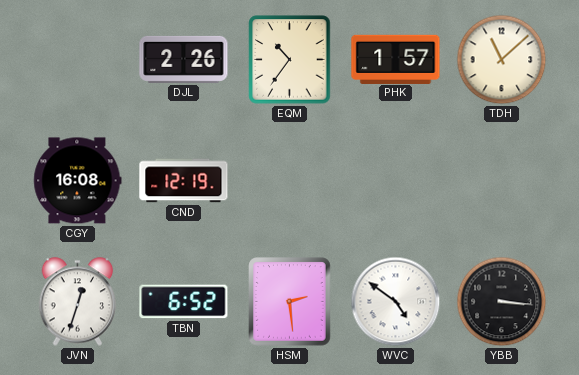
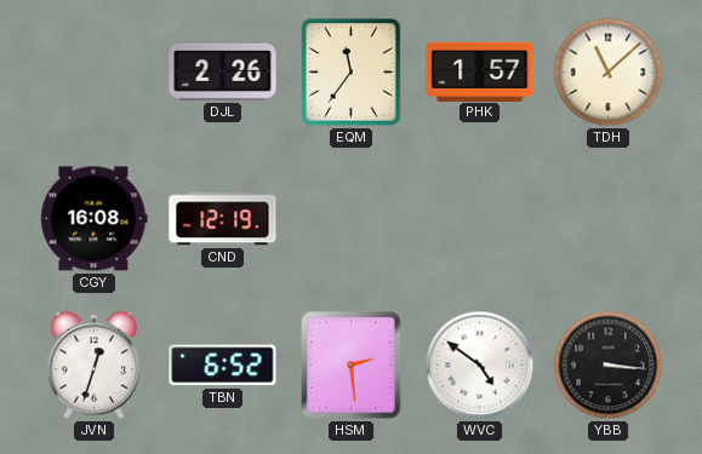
EQM: 10:36 -> 11:36
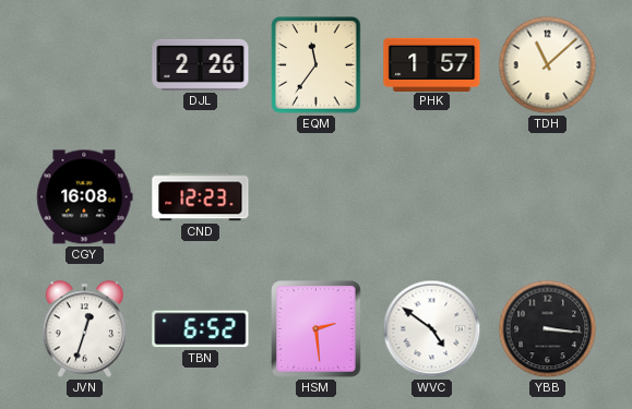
CND: 12:19 -> 12:23
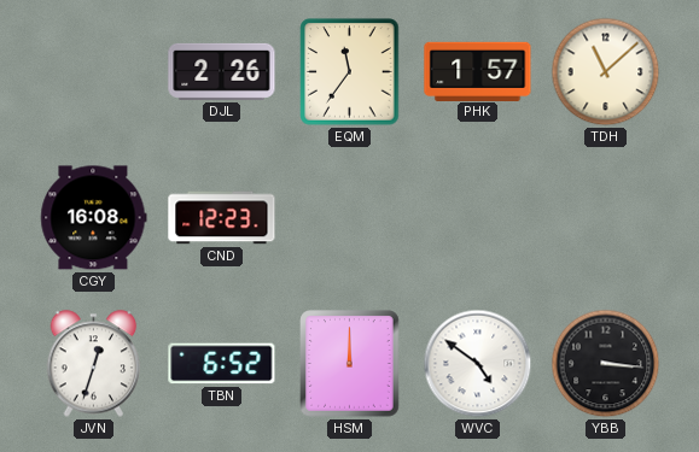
HSM: 2:29 -> 12:00
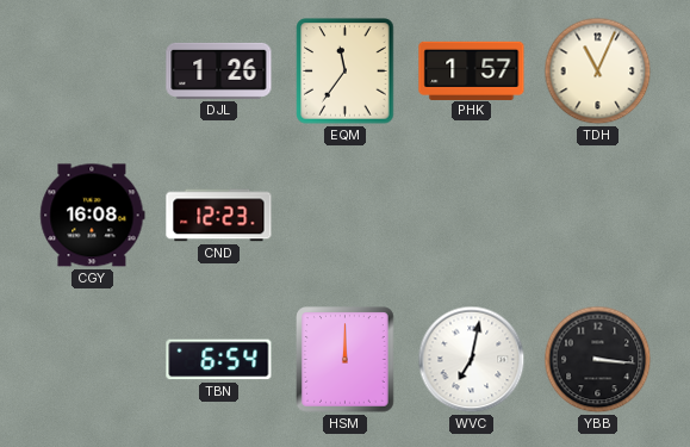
DJL: 2:26 -> 1:26
TDH: 11:08 -> 11:04
JVN: 12:33 -> none
TBN: 6:52 -> 6:54
WVC: 4:51 -> 7:02
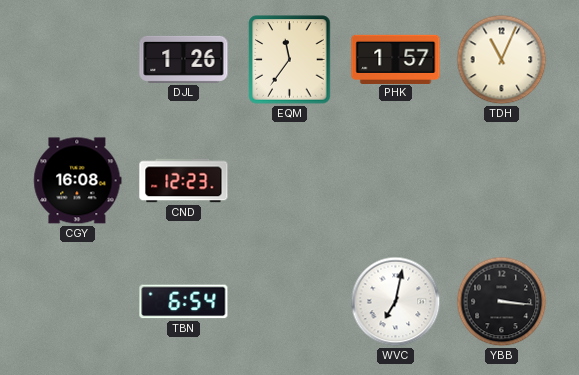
HSM: 12:00 -> none
